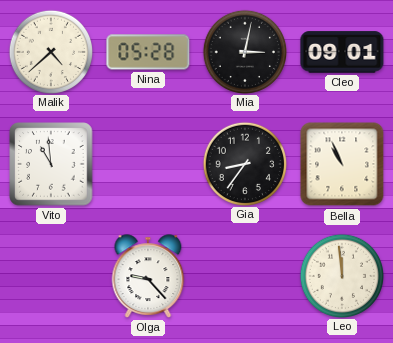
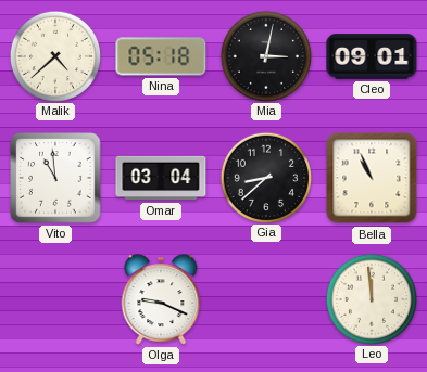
Nina: 05:28 -> 05:18
Omar: none -> 03:04
Gia: 8:36 -> 8:38
Olga: 9:23 -> 9:19
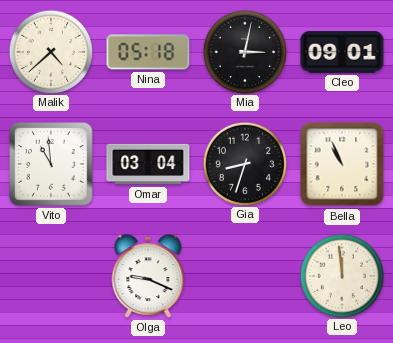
Gia: 8:38 -> 8:33
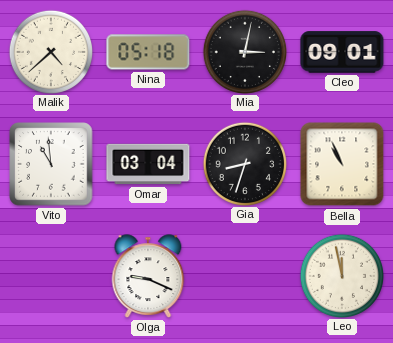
Leo: 11:59 -> 11:58
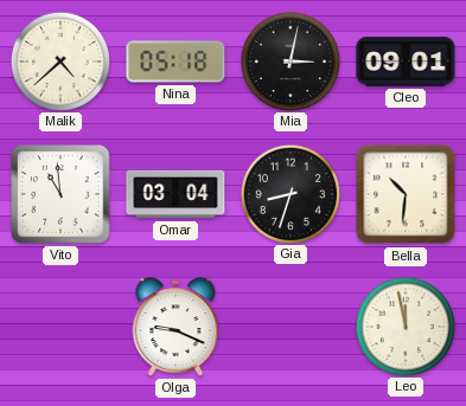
Bella: 10:56 -> 10:31
